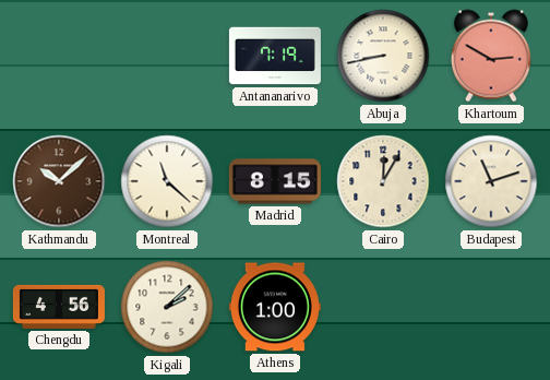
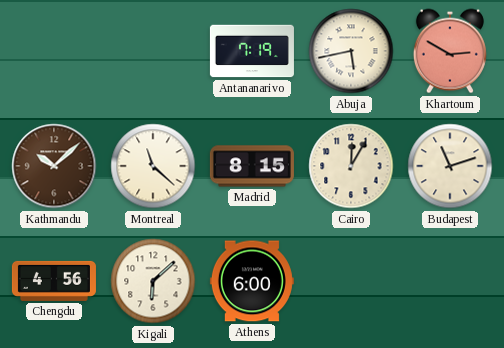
Abuja: 8:43 -> 5:43
Kigali: 2:08 -> 6:08
Athens: 1:00 -> 6:00
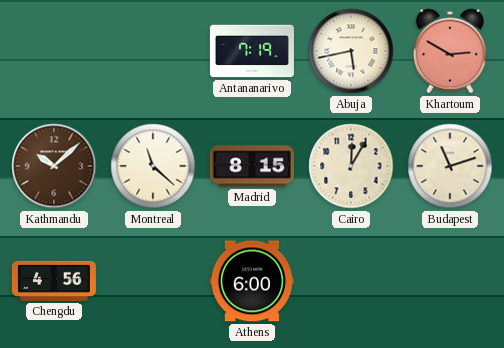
Kigali: 6:08 -> none
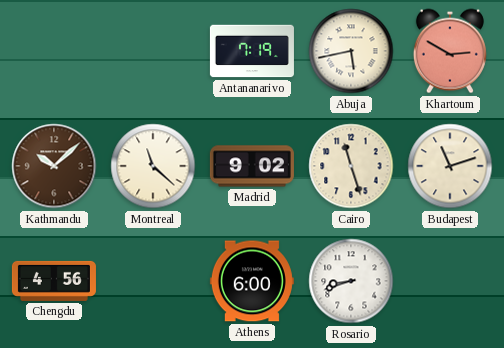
Madrid: 8:15 -> 9:02
Cairo: 12:05 -> 11:27
Rosario: none -> 8:42
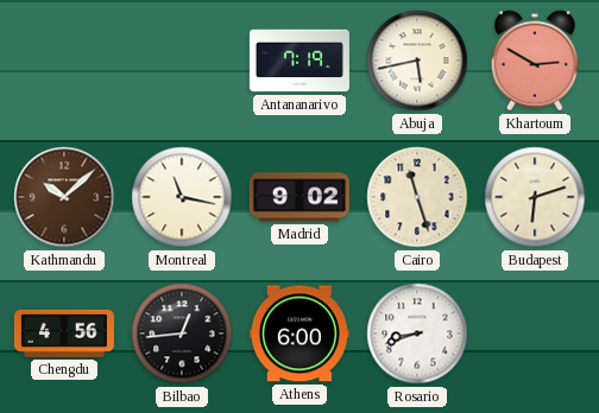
Montreal: 11:22 -> 11:17
Budapest: 11:12 -> 6:12
Bilbao: none -> 12:44
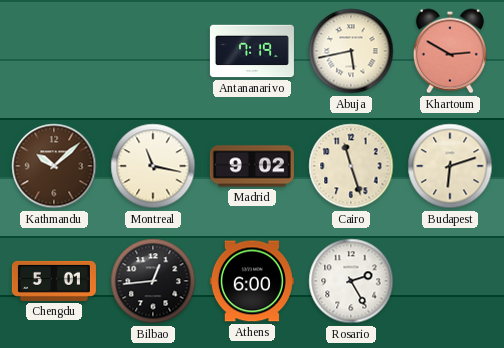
Chengdu: 4:56 -> 5:01
Rosario: 8:42 -> 2:25
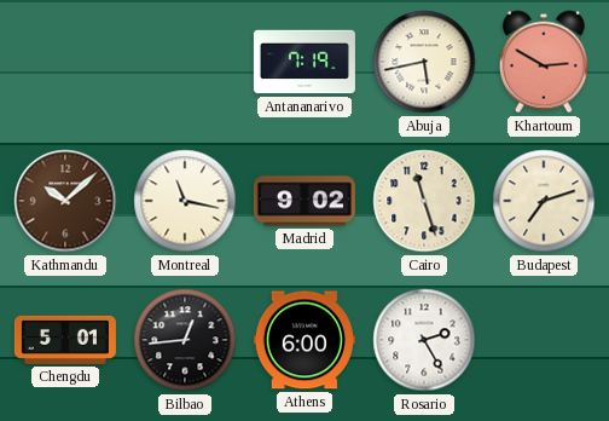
Budapest: 6:12 -> 7:12
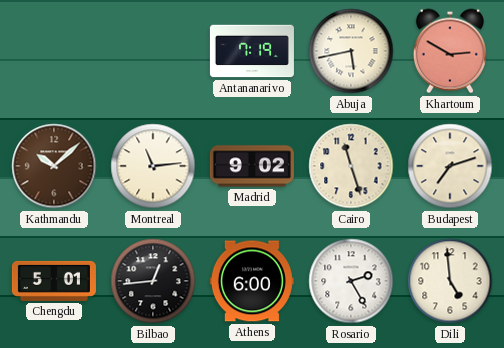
Montreal: 11:17 -> 11:14
Dili: none -> 4:59
